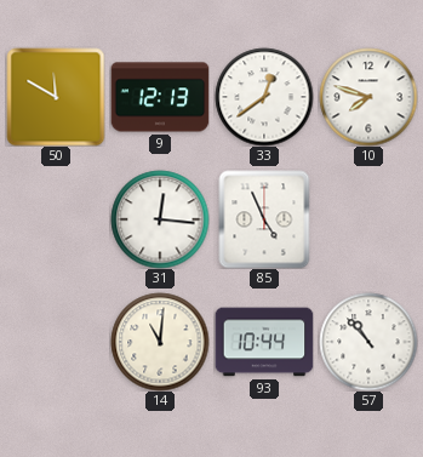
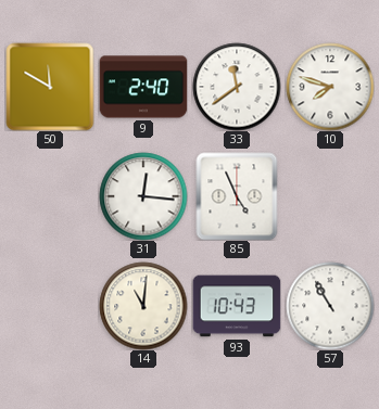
9: 12:13 -> 2:40
33: 12:39 -> 11:39
93: 10:44 -> 10:43
57: 10:53 -> 10:55
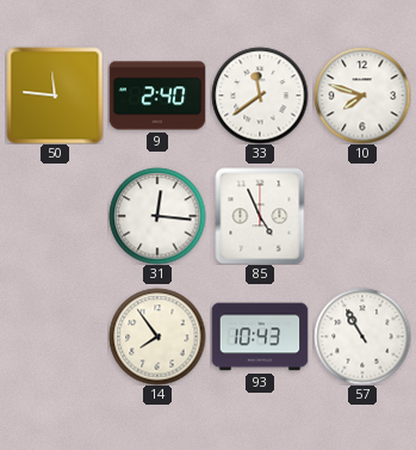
50: 11:50 -> 11:46
14: 11:01 -> 7:54
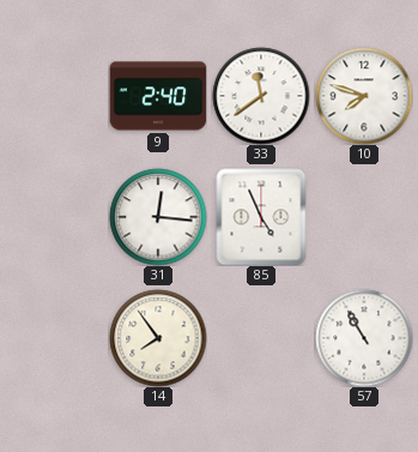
50: 11:46 -> none
93: 10:43 -> none
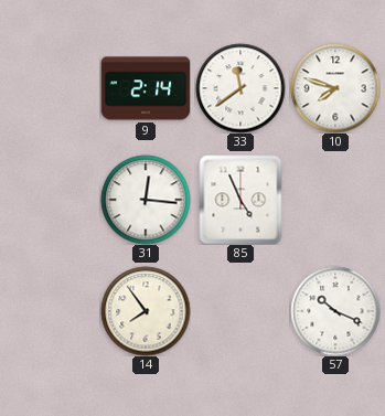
9: 2:40 -> 2:14
57: 10:55 -> 10:19
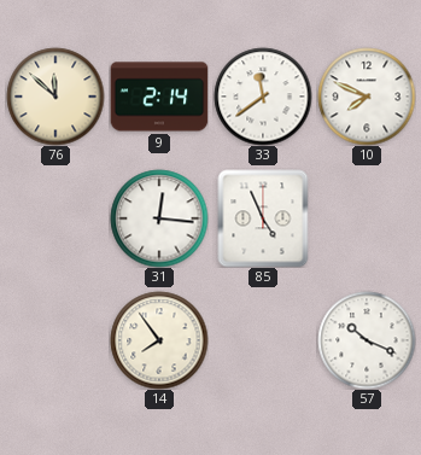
76: none -> 11:52
10: 7:48 -> 7:49
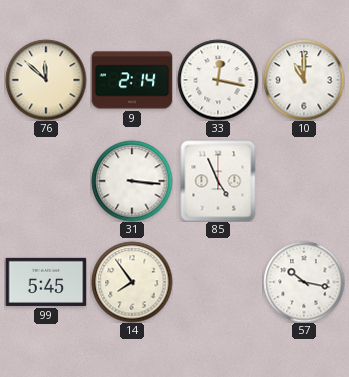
33: 11:39 -> 12:17
10: 7:49 -> 11:00
31: 12:16 -> 3:16
99: none -> 5:45
57: 10:19 -> 10:17
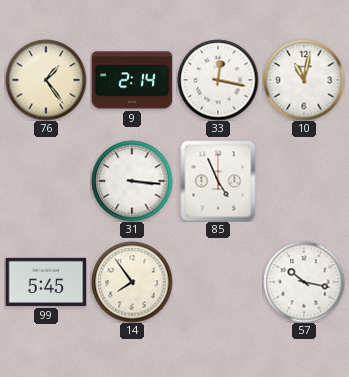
76: 11:52 -> 1:24
10: 11:00 -> 11:02
